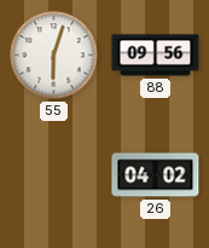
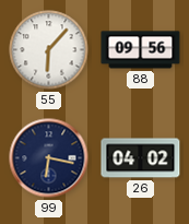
55: 6:03 -> 6:07
99: none -> 6:17
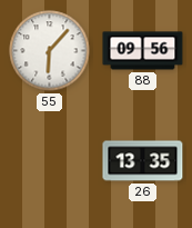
99: 6:17 -> none
26: 04:02 -> 13:35
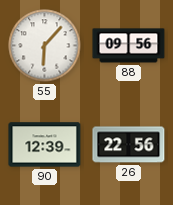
90: none -> 12:39
26: 13:35 -> 22:56
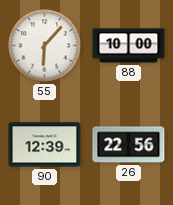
88: 09:56 -> 10:00
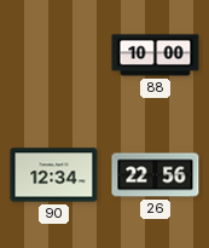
55: 6:07 -> none
90: 12:39 -> 12:34
